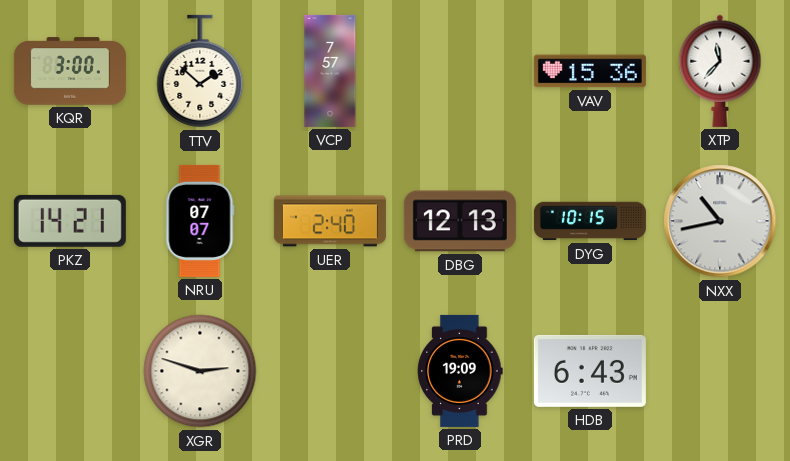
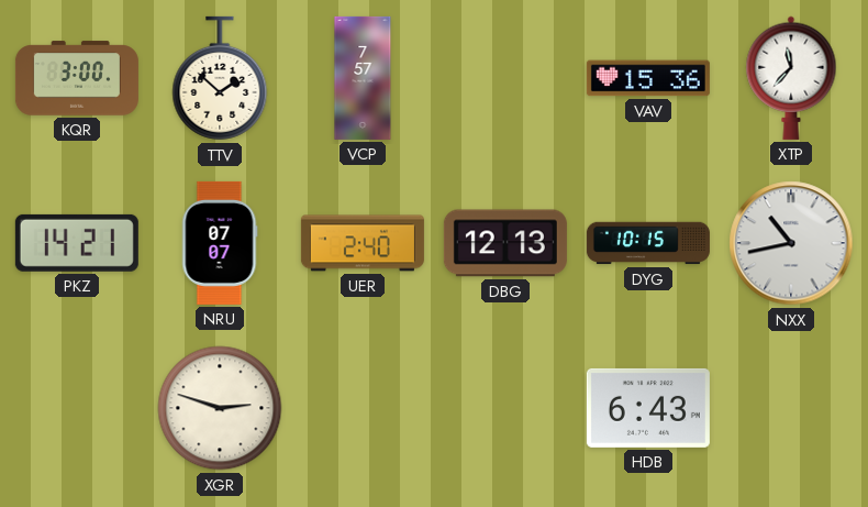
PRD: 19:09 -> none
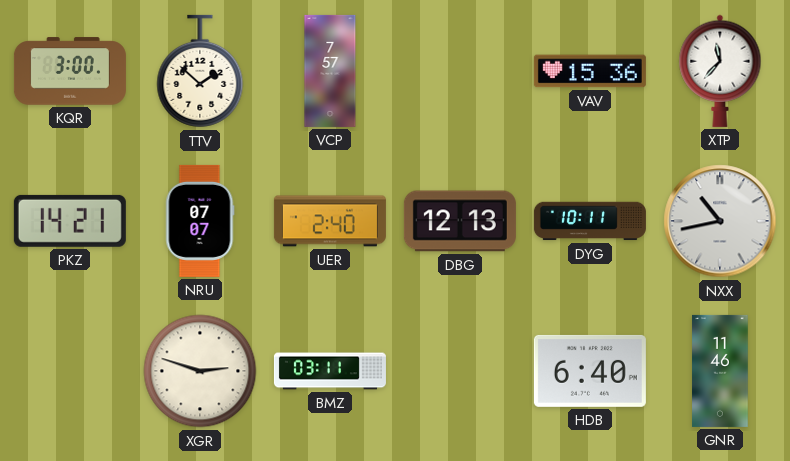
DYG: 10:15 -> 10:11
BMZ: none -> 03:11
HDB: 6:43 -> 6:40
GNR: none -> 11:46
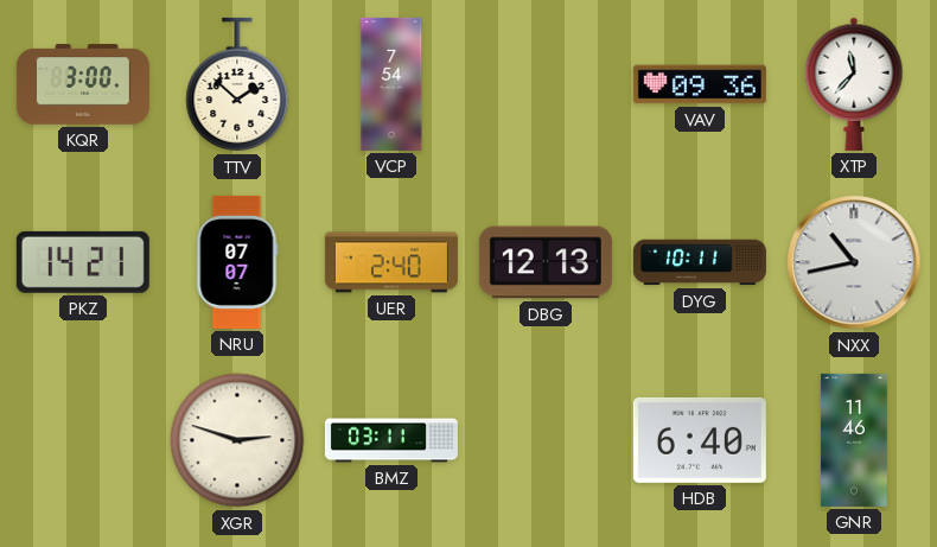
VCP: 7:57 -> 7:54
VAV: 15:36 -> 09:36
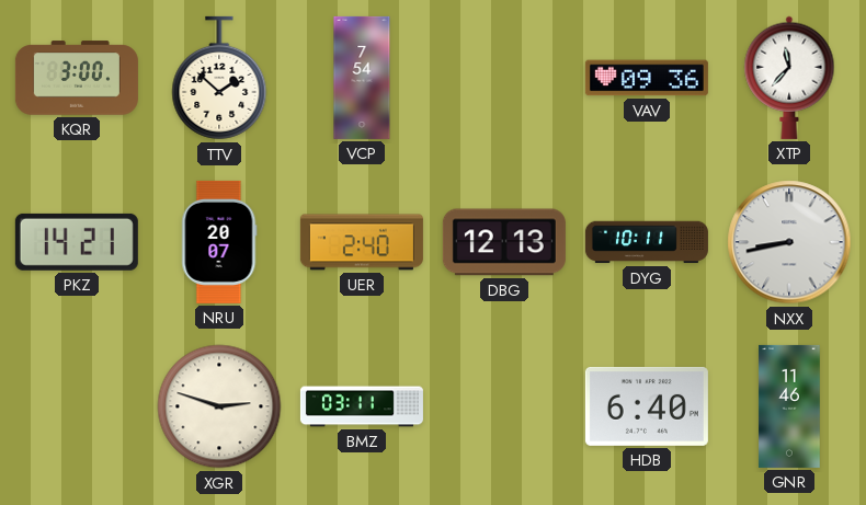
NRU: 07:07 -> 20:07
NXX: 10:43 -> 8:43
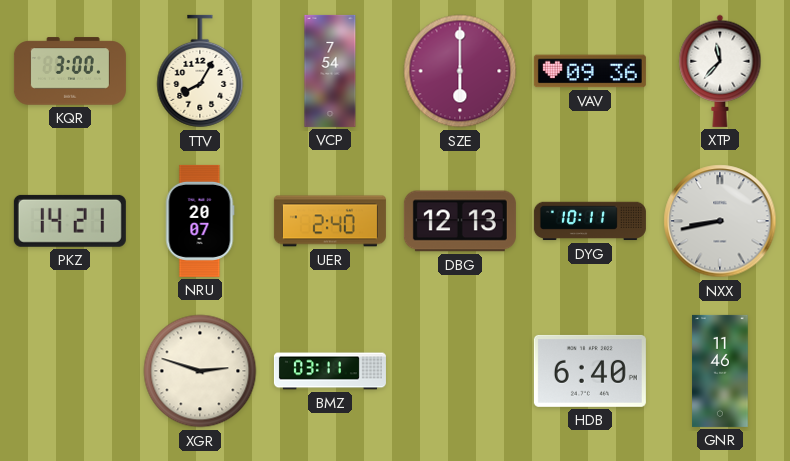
TTV: 1:52 -> 8:05
SZE: none -> 6:00
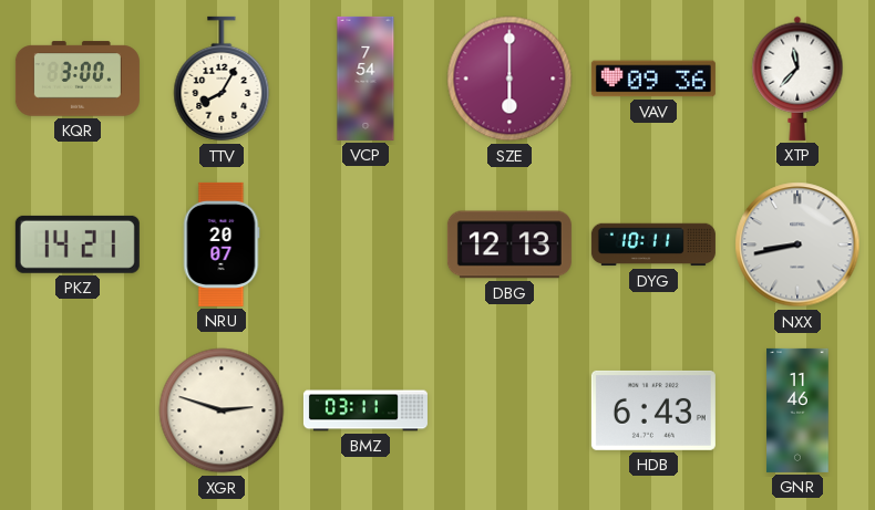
UER: 2:40 -> none
HDB: 6:40 -> 6:43
